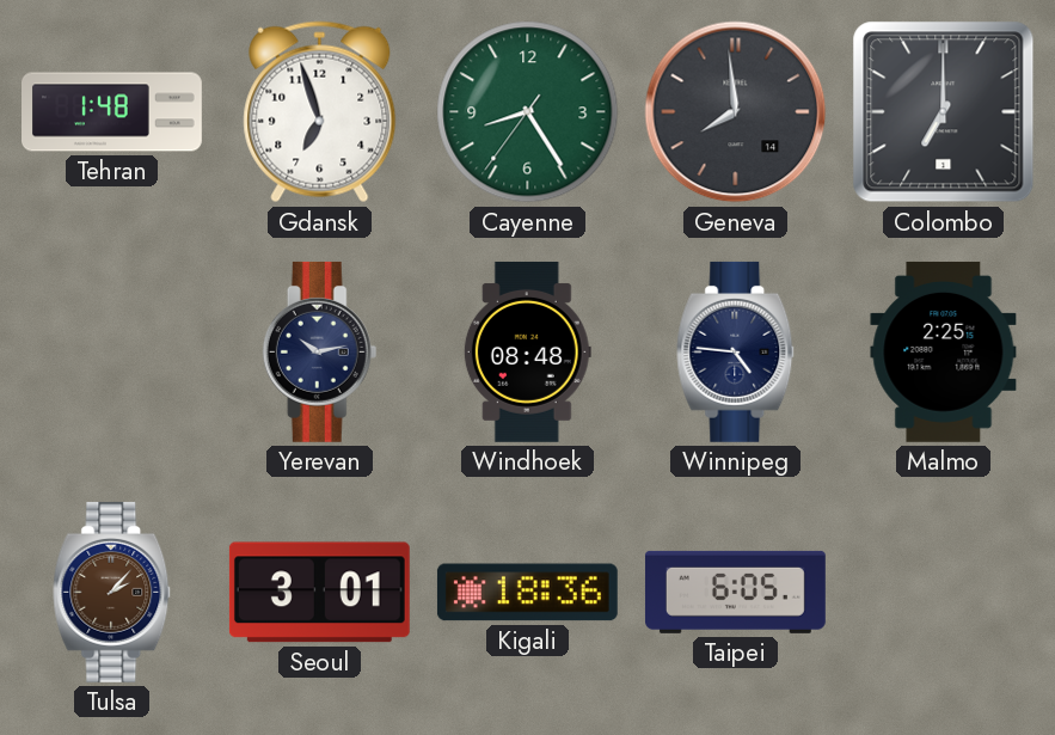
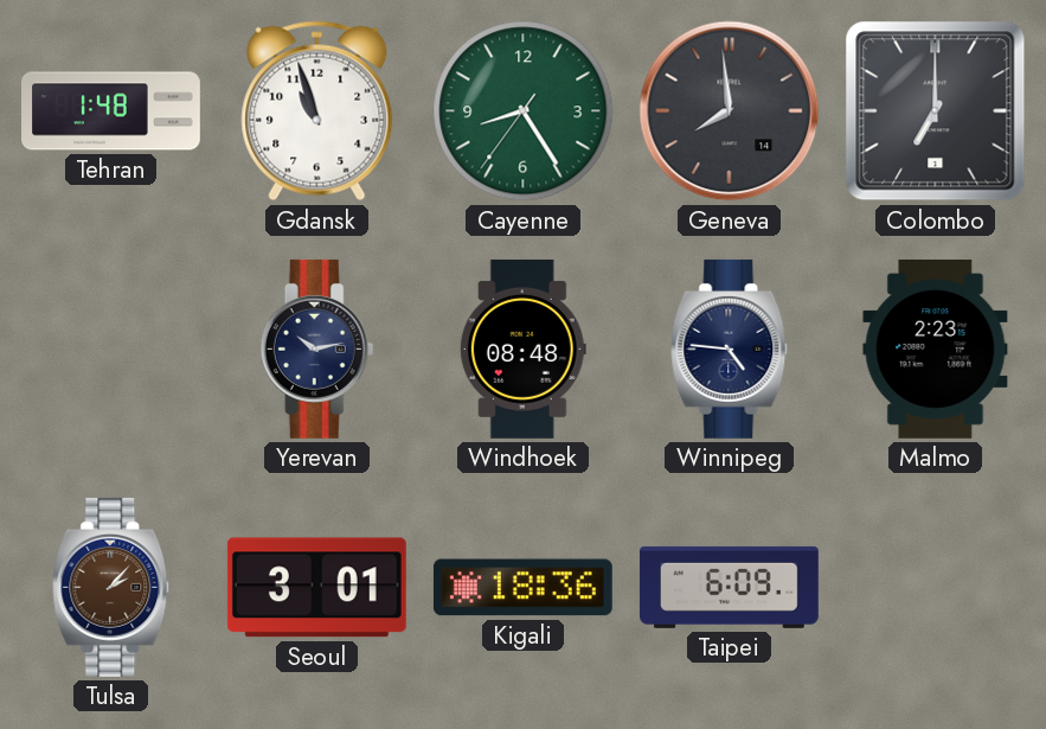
Gdansk: 6:57 -> 10:57
Malmo: 2:25 -> 2:23
Taipei: 6:05 -> 6:09
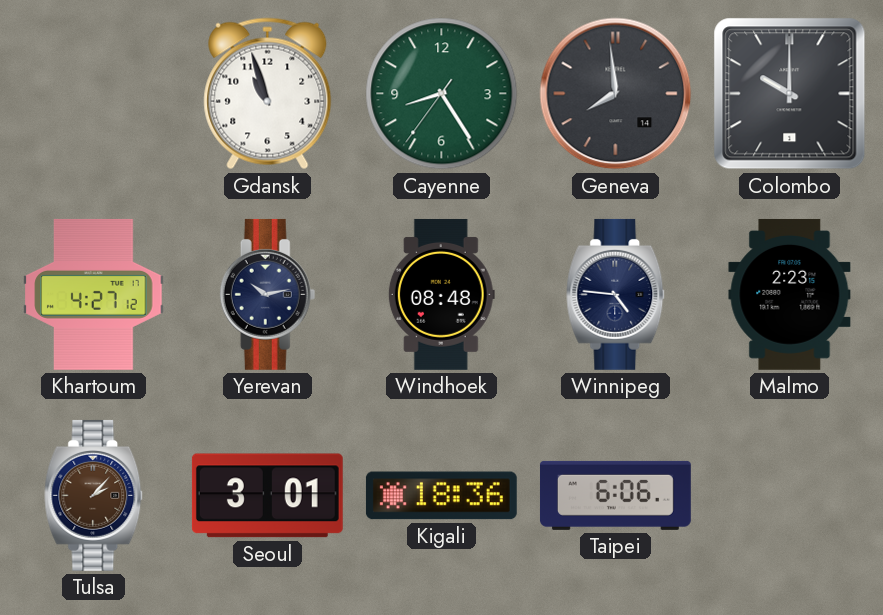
Tehran: 1:48 -> none
Colombo: 7:00 -> 10:00
Khartoum: none -> 4:27
Taipei: 6:09 -> 6:06
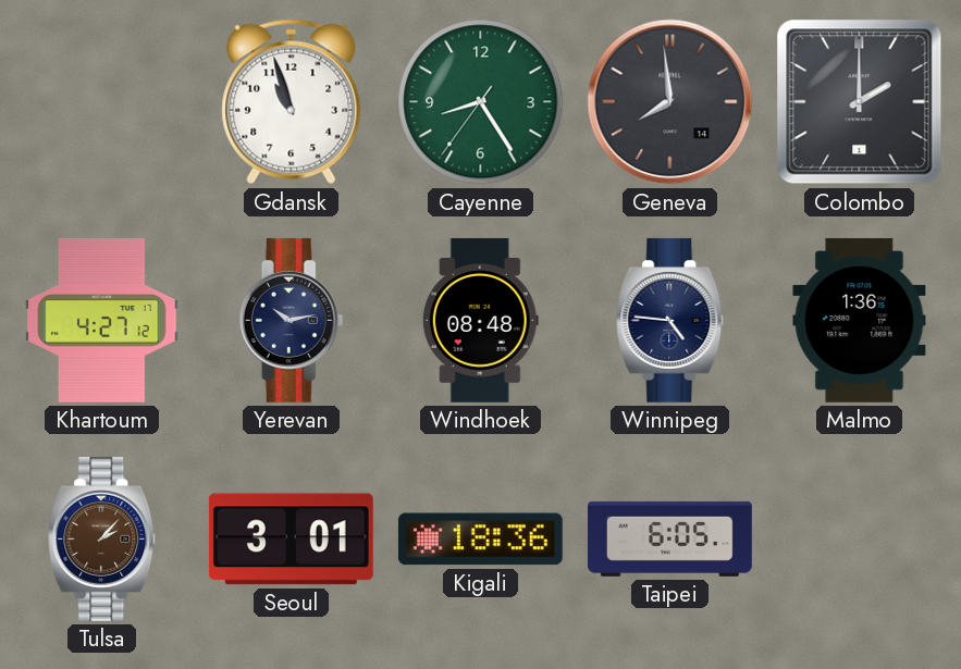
Colombo: 10:00 -> 2:00
Malmo: 2:23 -> 1:36
Taipei: 6:06 -> 6:05
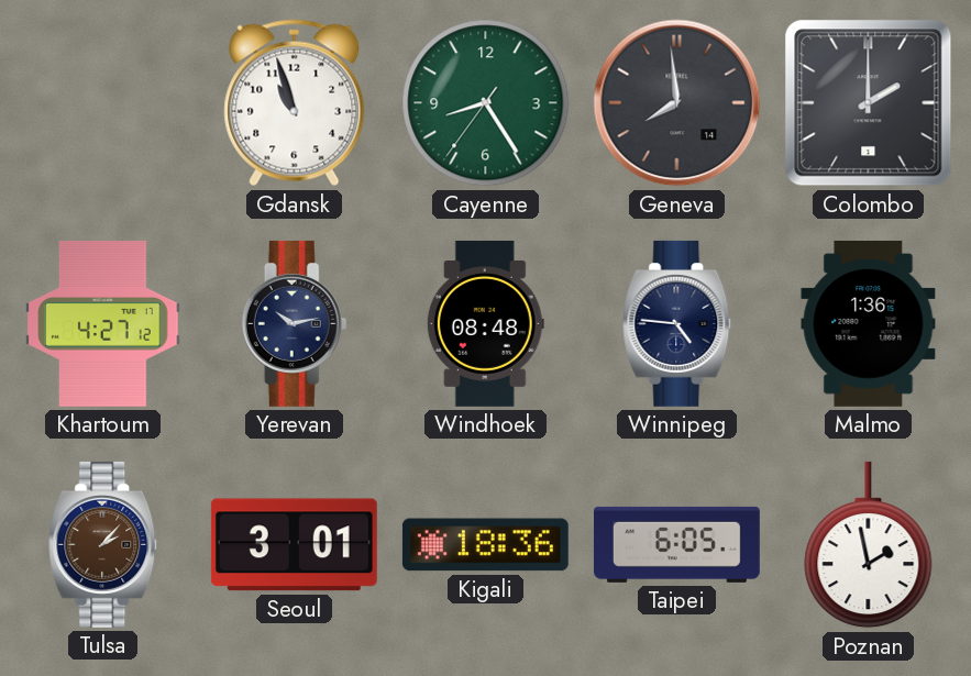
Poznan: none -> 1:58
